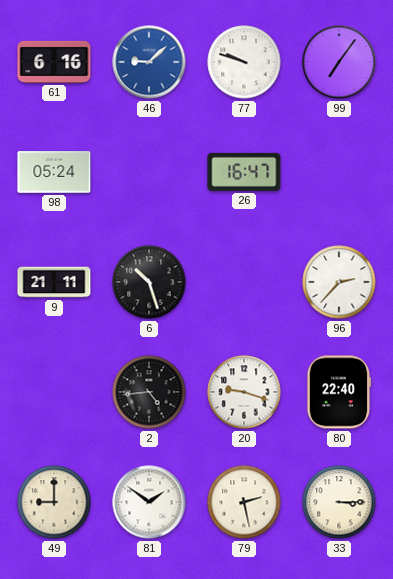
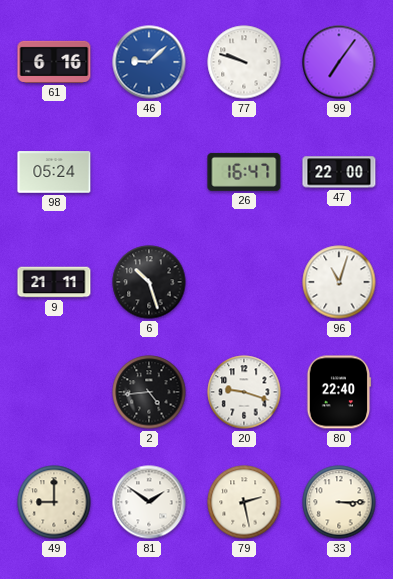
47: none -> 22:00
96: 2:37 -> 11:03
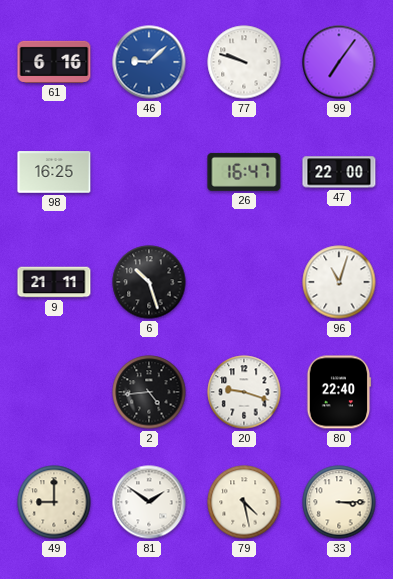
98: 05:24 -> 16:25
79: 2:28 -> 4:28
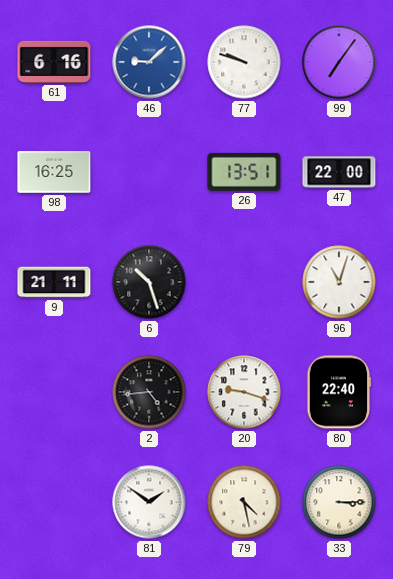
26: 16:47 -> 13:51
49: 9:00 -> none
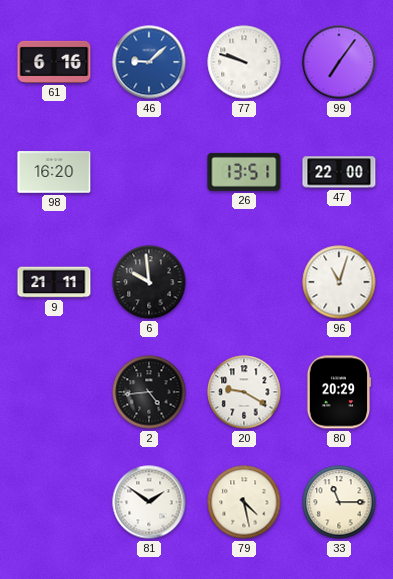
98: 16:25 -> 16:20
6: 10:27 -> 9:59
20: 9:18 -> 9:20
80: 22:40 -> 20:29
33: 3:15 -> 11:15
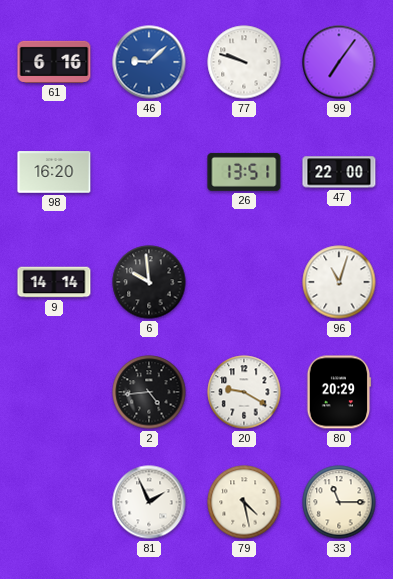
9: 21:11 -> 14:14
81: 1:51 -> 1:56
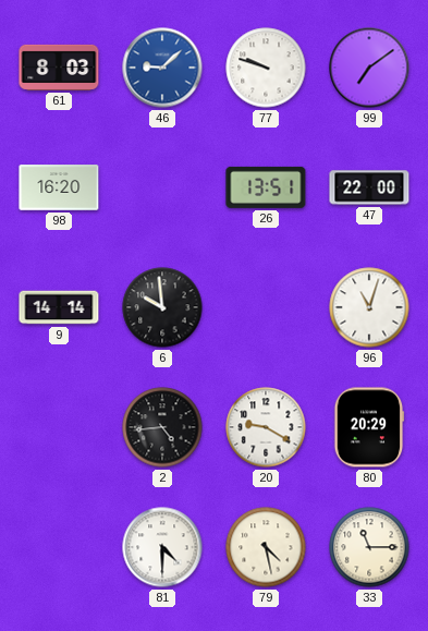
61: 6:16 -> 8:03
99: 7:06 -> 7:09
81: 1:56 -> 4:30
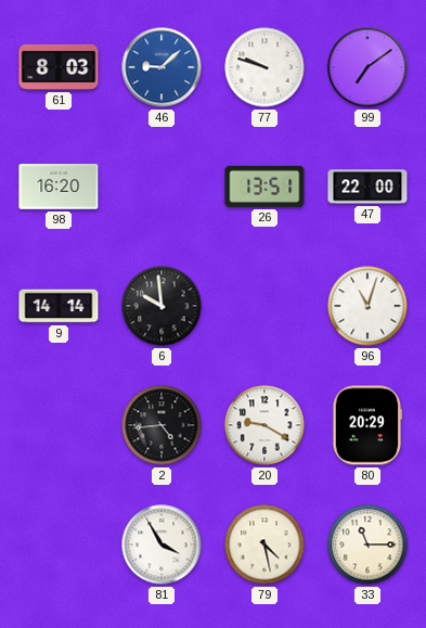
81: 4:30 -> 3:55
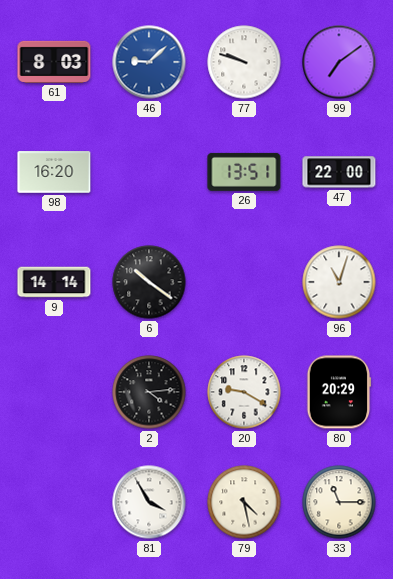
6: 9:59 -> 10:21
2: 4:44 -> 4:14
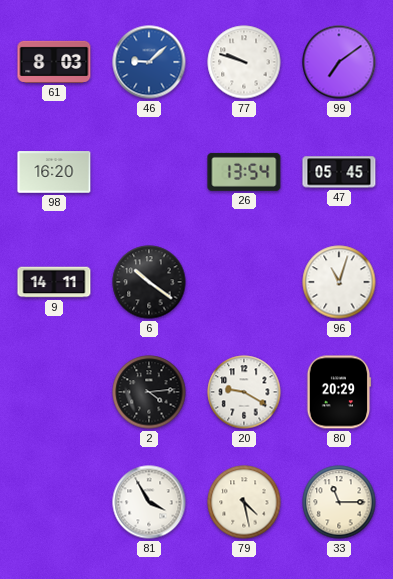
26: 13:51 -> 13:54
47: 22:00 -> 05:45
9: 14:14 -> 14:11
